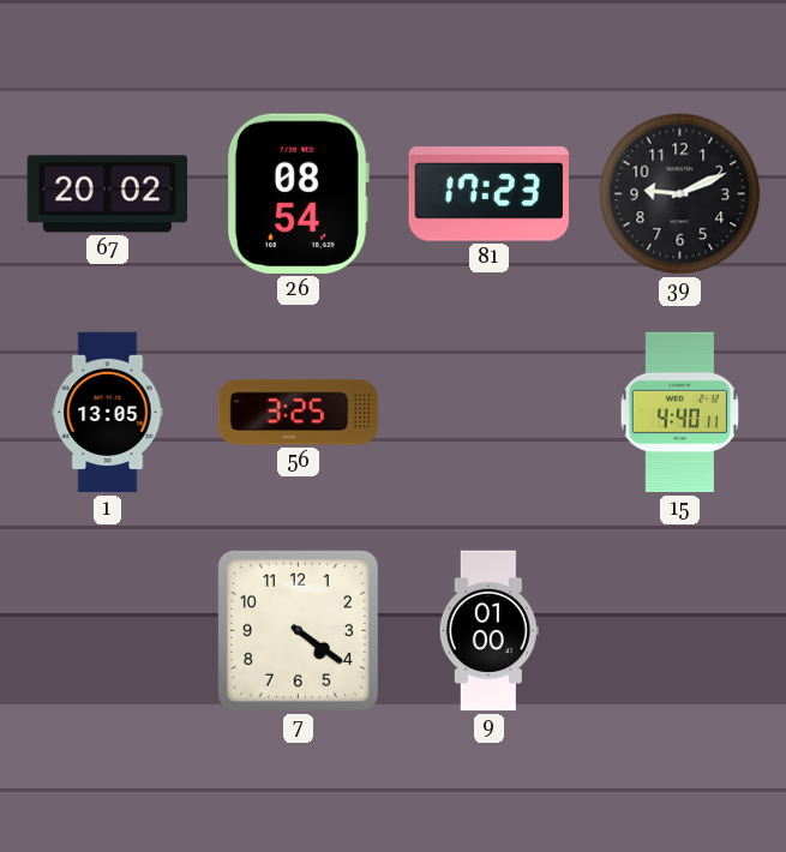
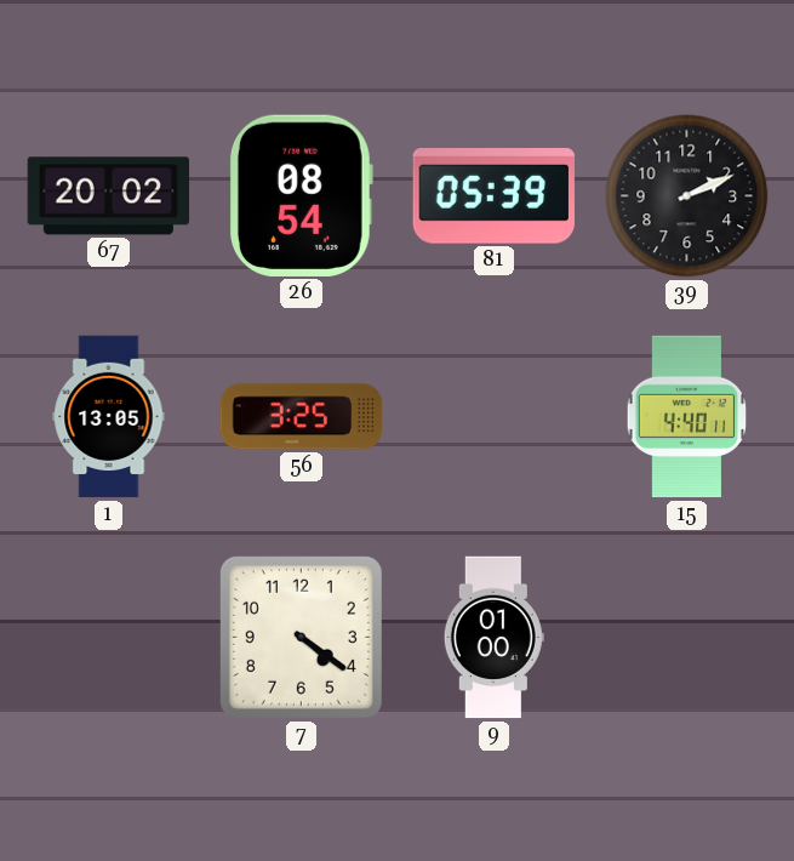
81: 17:23 -> 05:39
39: 9:11 -> 2:11
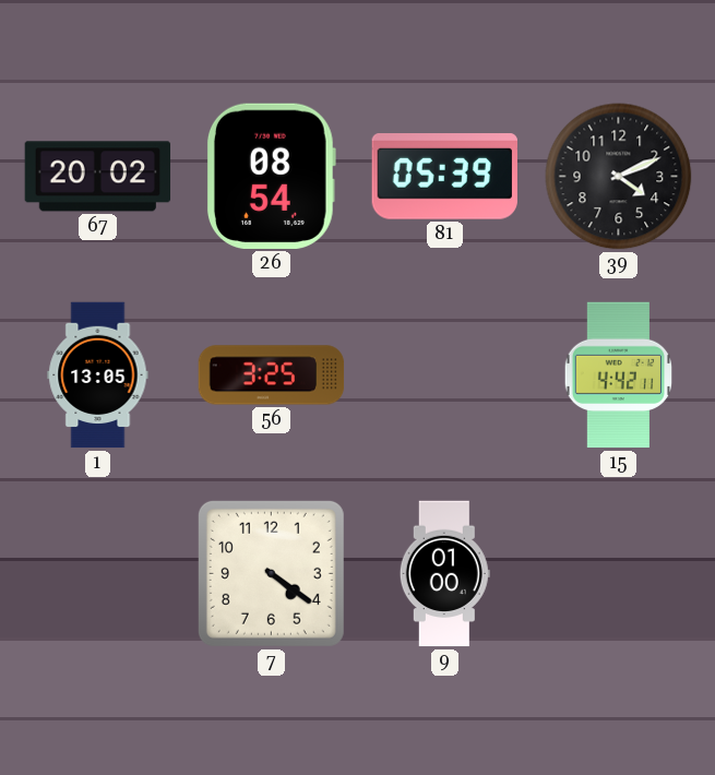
39: 2:11 -> 4:11
15: 4:40 -> 4:42
